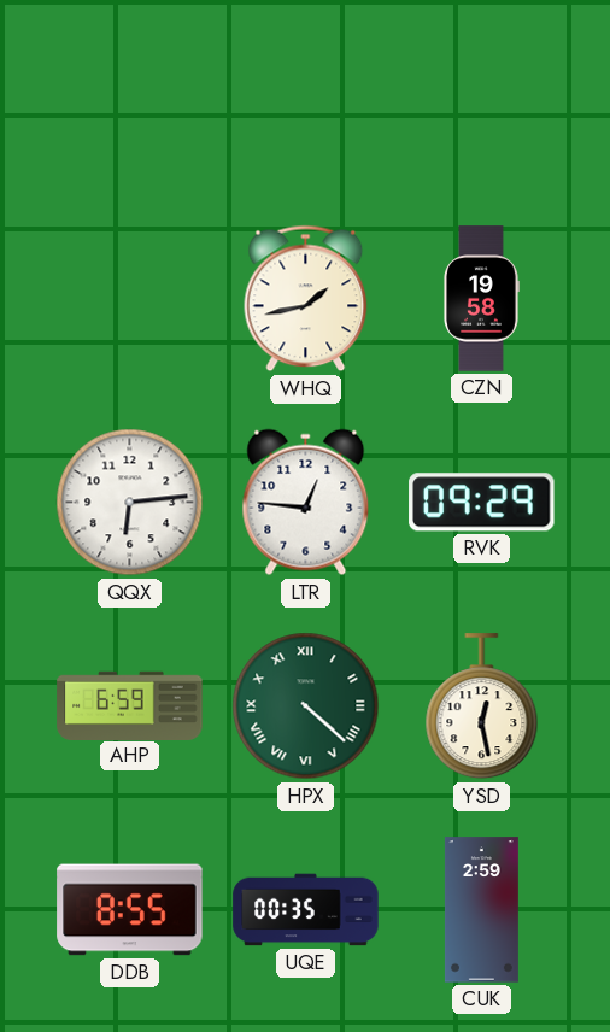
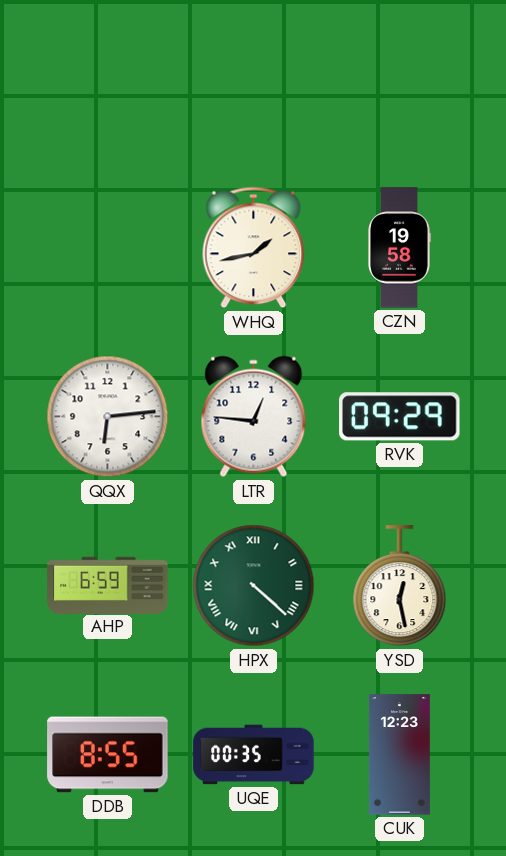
CUK: 2:59 -> 12:23
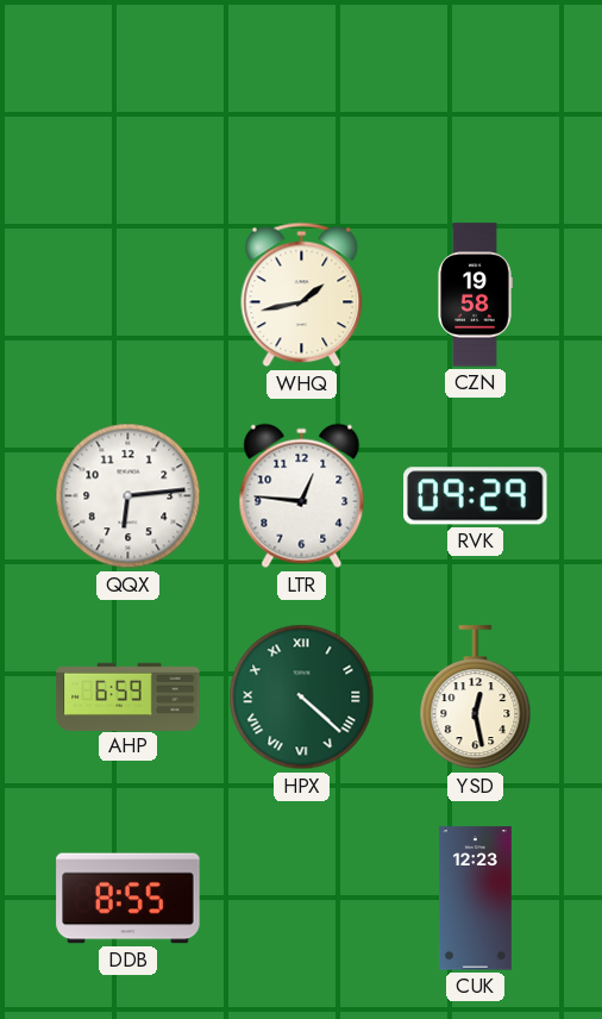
UQE: 00:35 -> none
